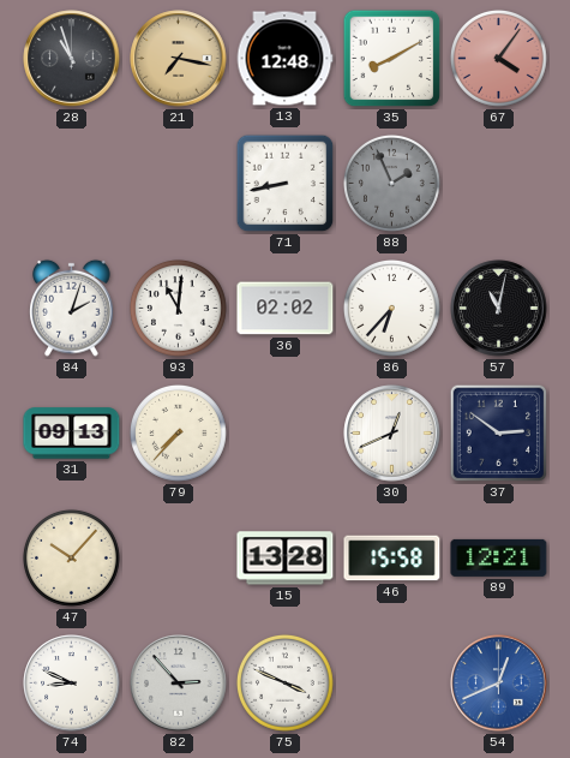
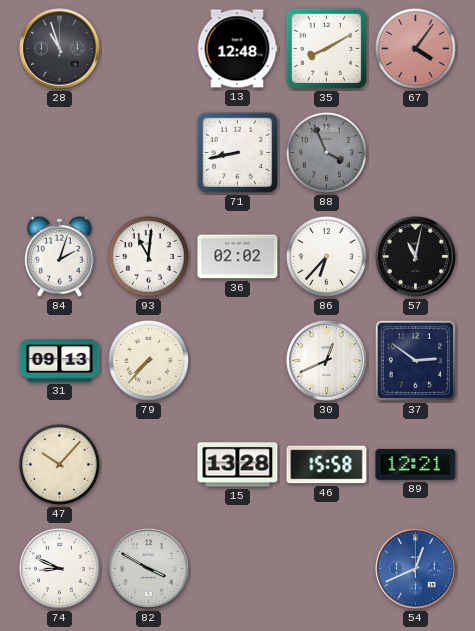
21: 7:17 -> none
88: 1:56 -> 3:56
82: 2:53 -> 3:50
75: 3:49 -> none
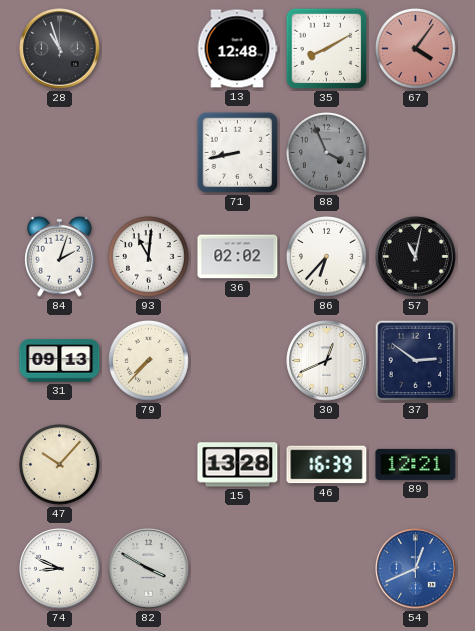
46: 15:58 -> 16:39
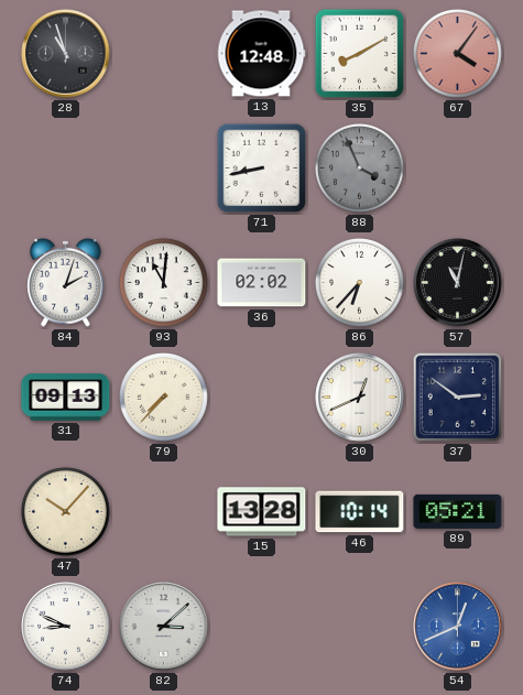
46: 16:39 -> 10:14
89: 12:21 -> 05:21
82: 3:50 -> 3:08
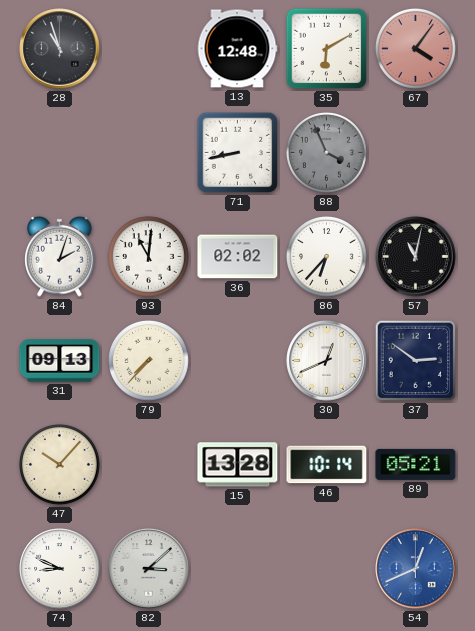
35: 8:10 -> 6:10
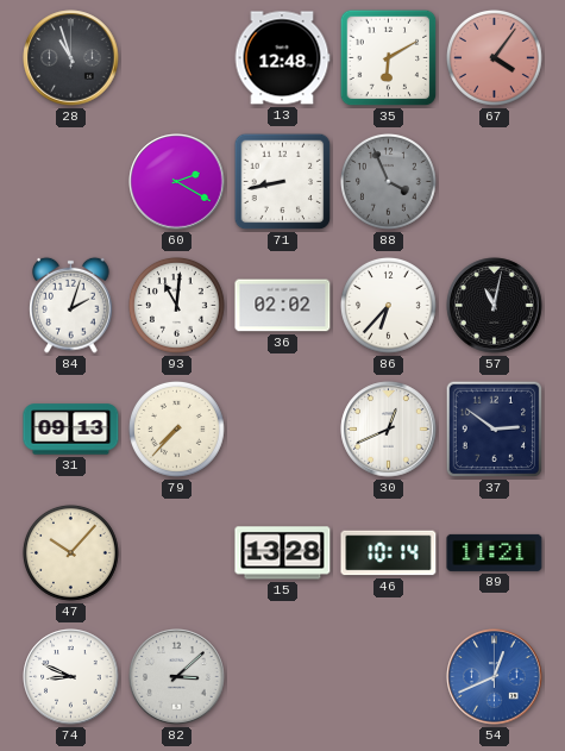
60: none -> 2:20
89: 05:21 -> 11:21
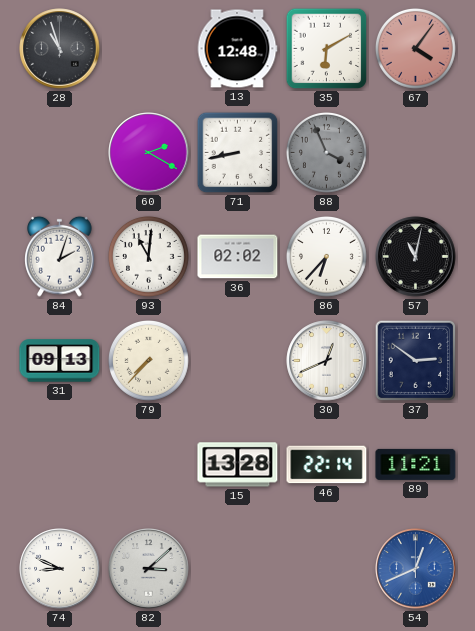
47: 10:07 -> none
46: 10:14 -> 22:14
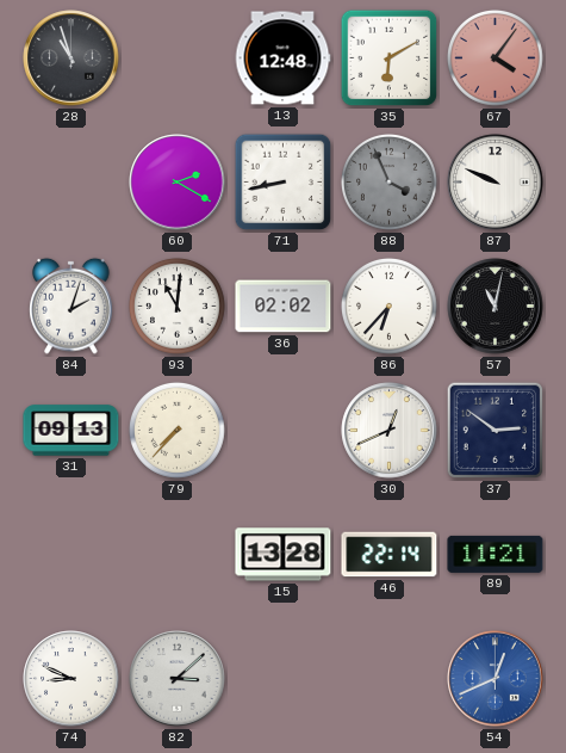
87: none -> 9:49
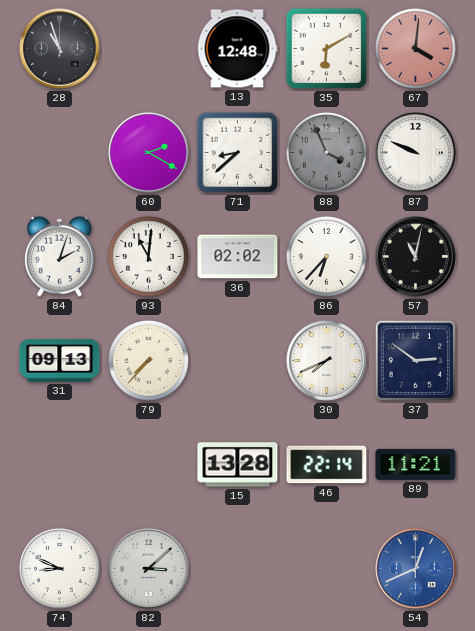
67: 4:06 -> 4:01
71: 8:43 -> 8:38
30: 12:41 -> 7:41
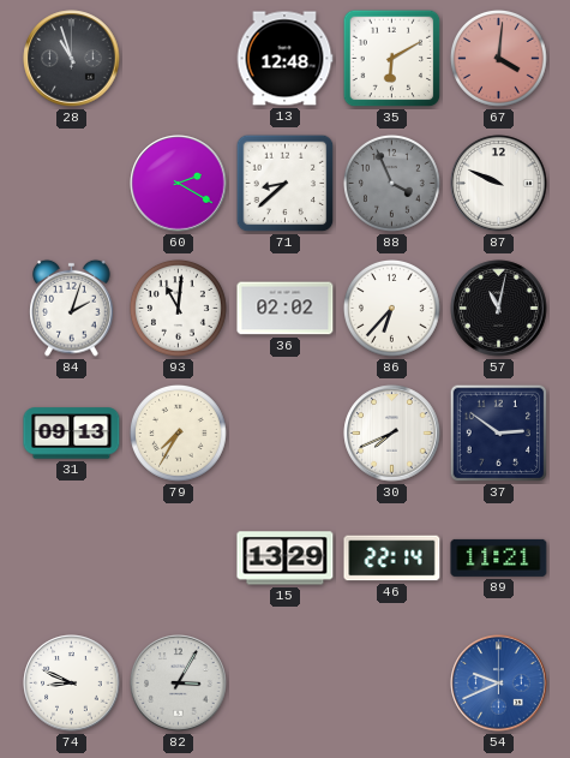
79: 7:37 -> 7:35
15: 13:28 -> 13:29
82: 3:08 -> 3:05
54: 12:41 -> 9:41
